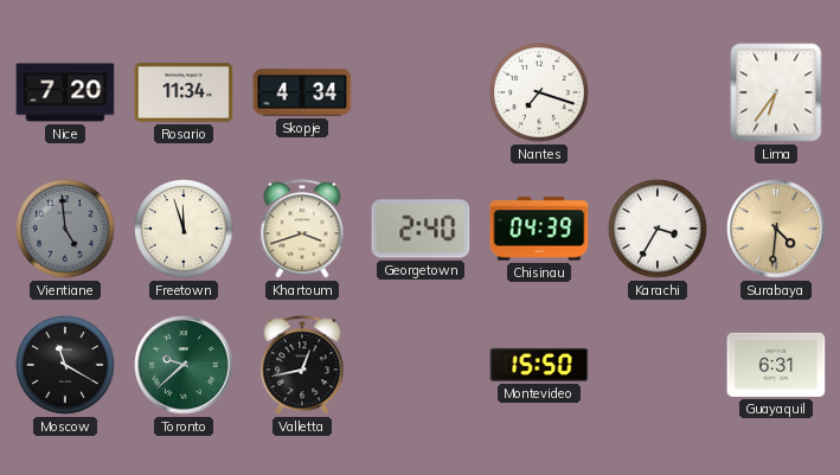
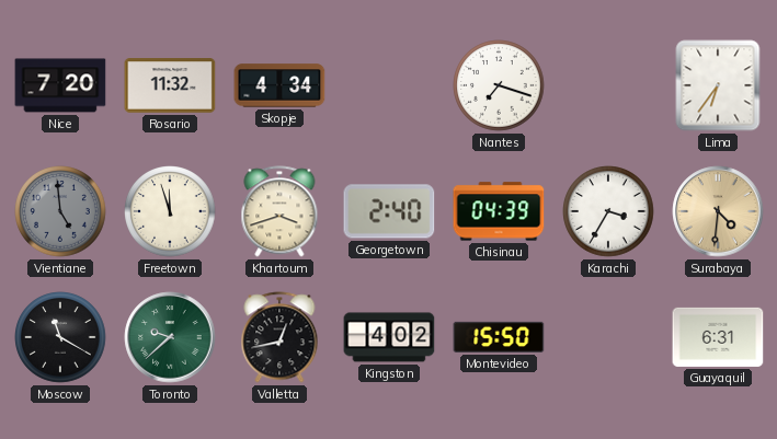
Rosario: 11:34 -> 11:32
Kingston: none -> 4:02
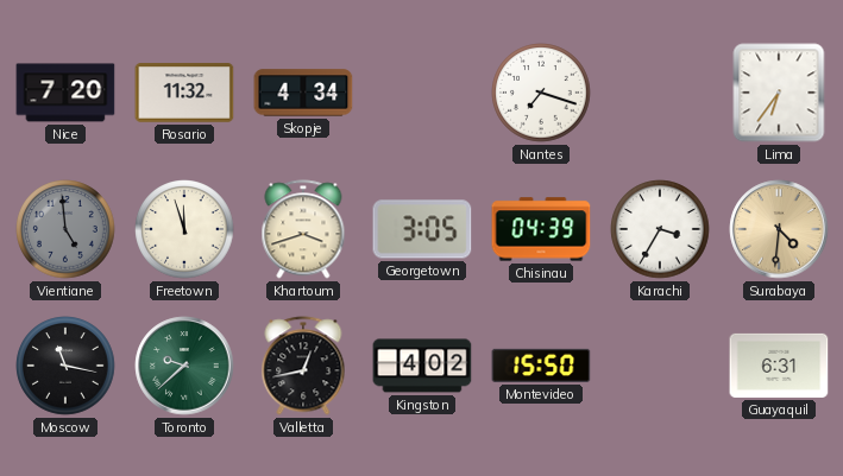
Georgetown: 2:40 -> 3:05
Moscow: 11:20 -> 11:17
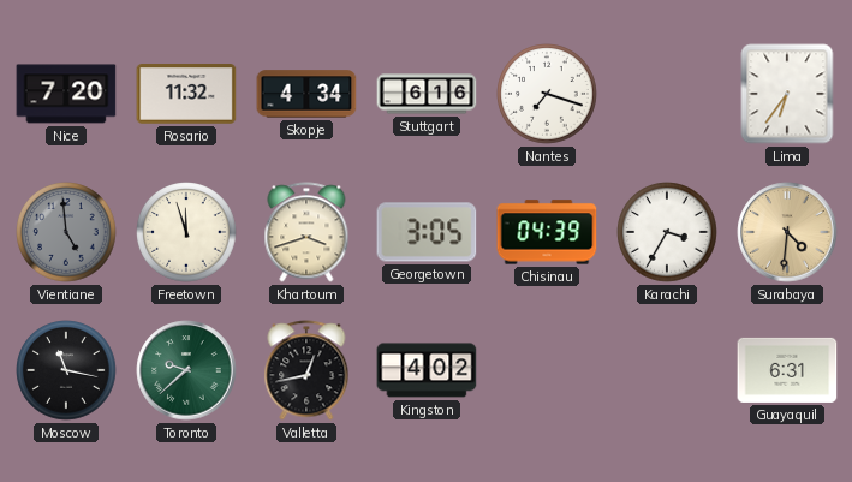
Stuttgart: none -> 6:16
Montevideo: 15:50 -> none
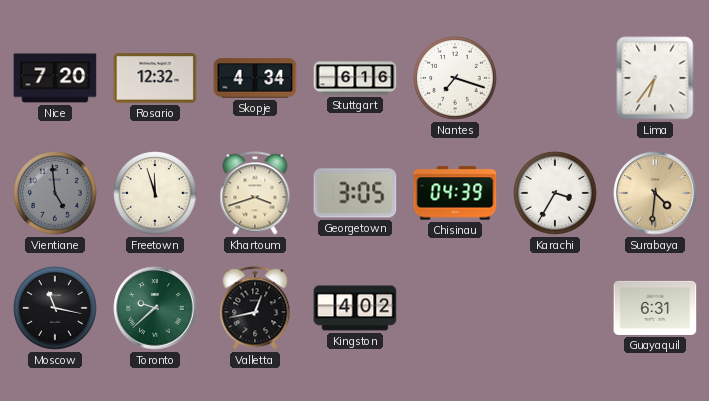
Rosario: 11:32 -> 12:32
